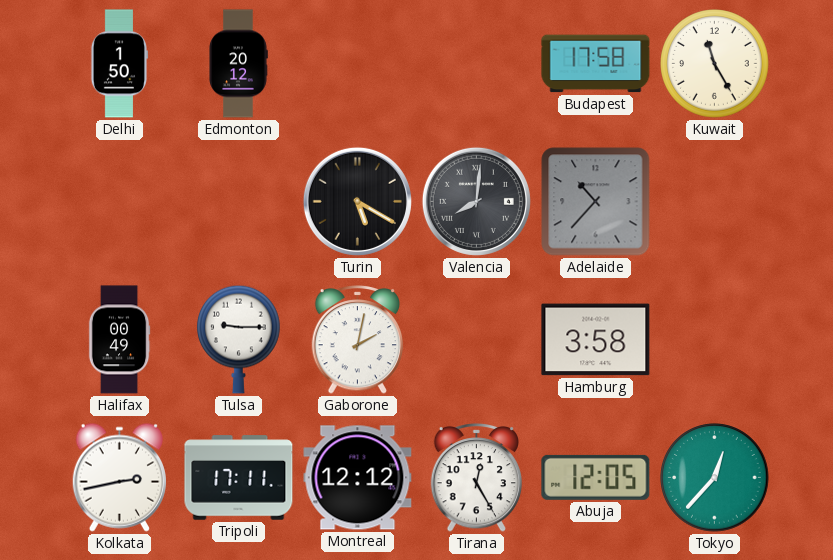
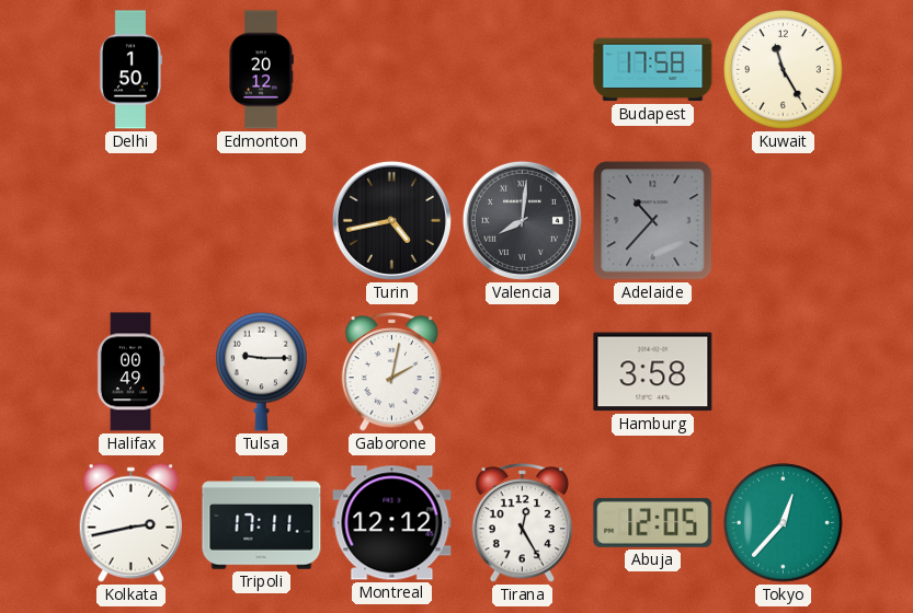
Turin: 5:20 -> 4:43
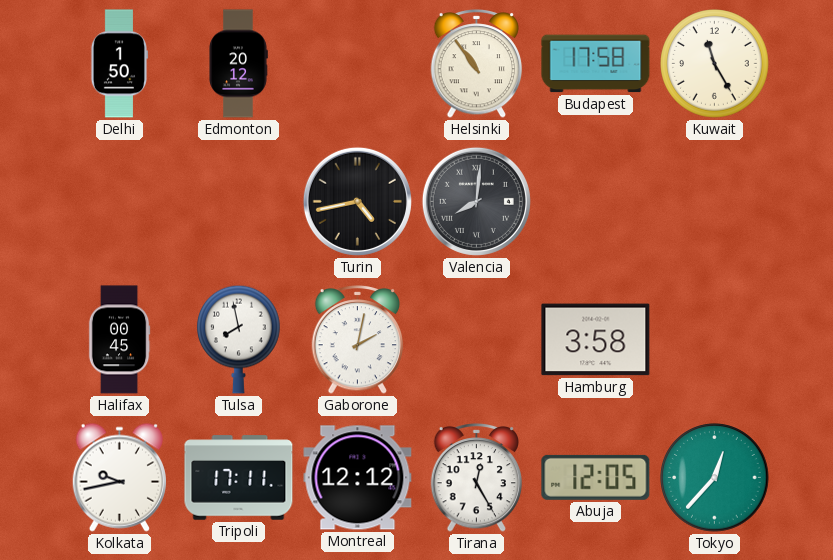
Helsinki: none -> 10:54
Adelaide: 10:37 -> none
Halifax: 00:49 -> 00:45
Tulsa: 9:15 -> 7:58
Kolkata: 2:43 -> 9:43
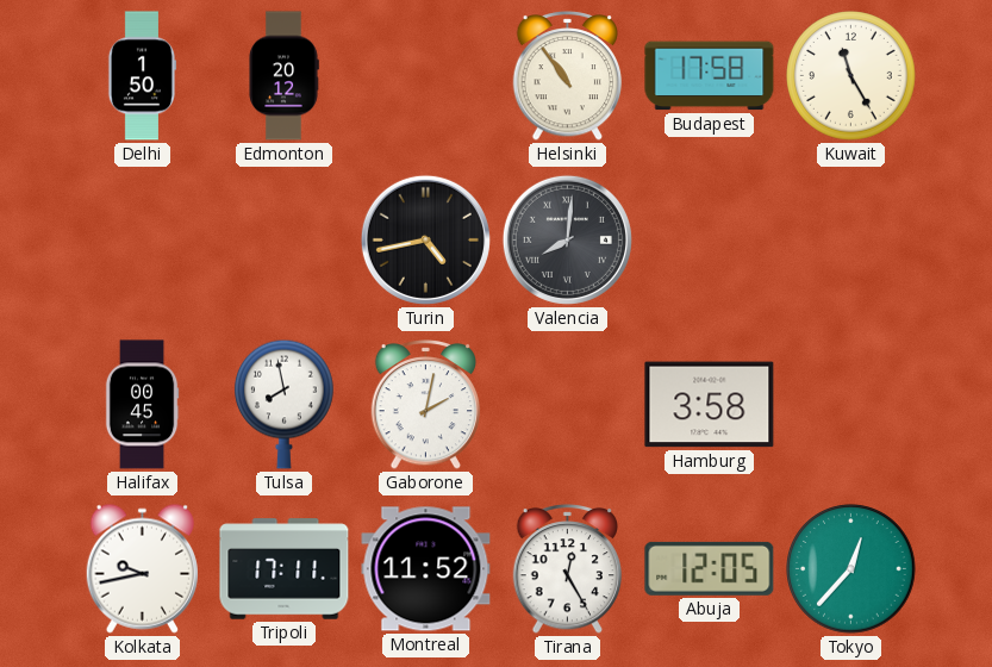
Montreal: 12:12 -> 11:52
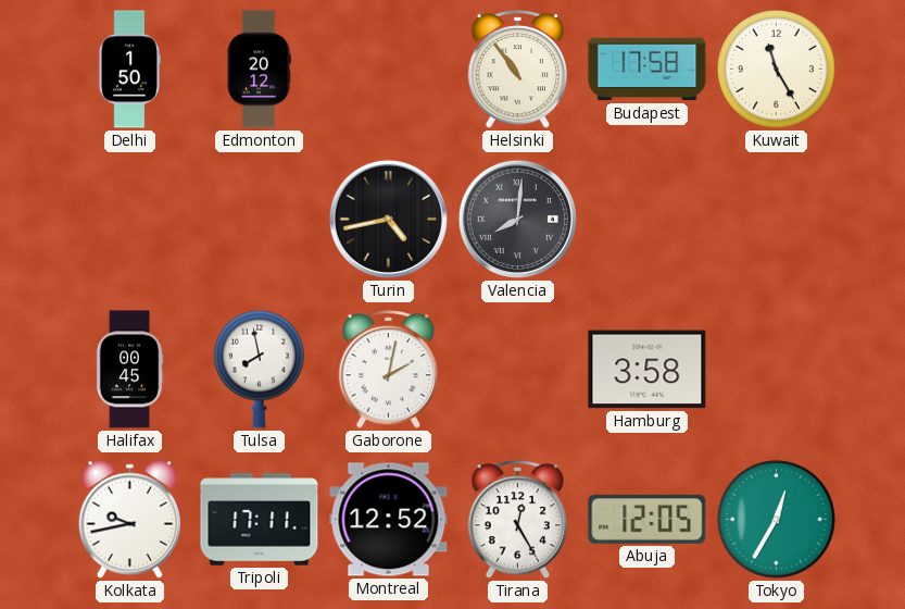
Montreal: 11:52 -> 12:52
Tokyo: 12:37 -> 12:35
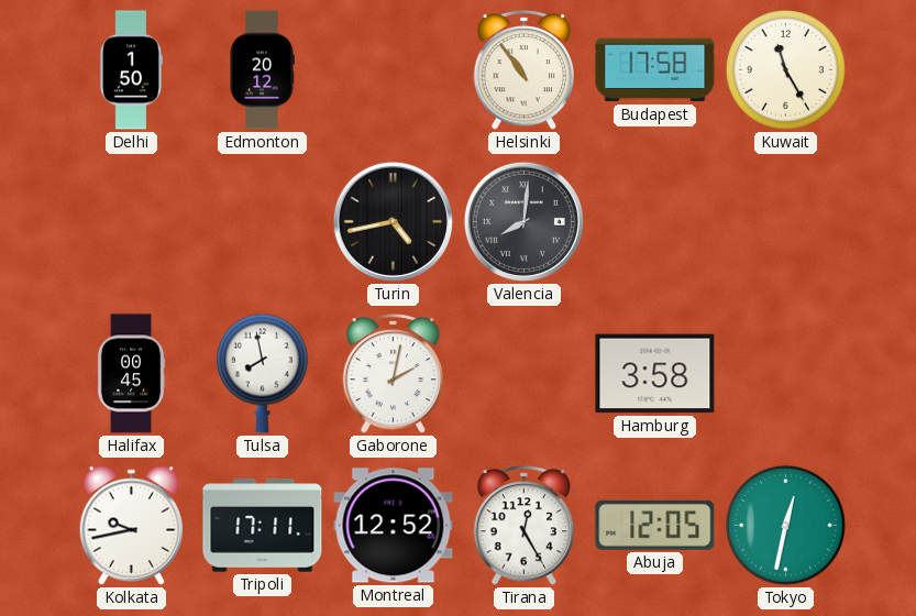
Tokyo: 12:35 -> 12:32
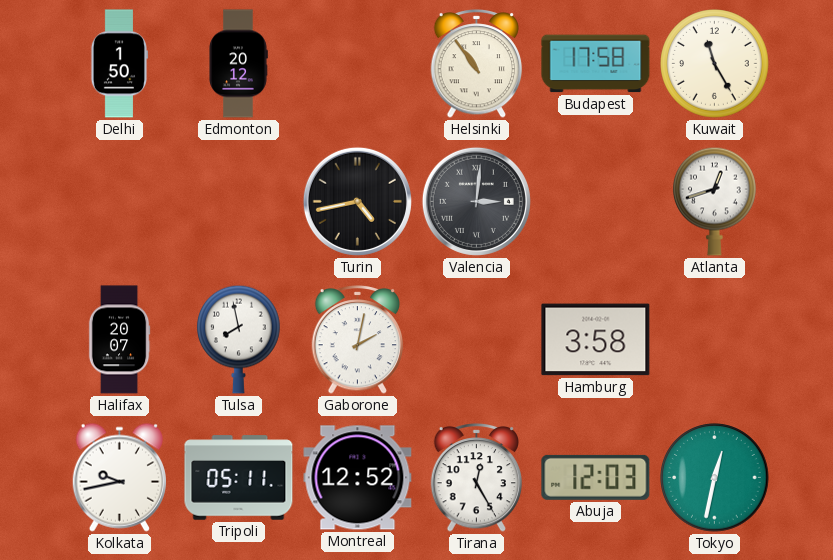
Valencia: 8:01 -> 3:01
Atlanta: none -> 12:42
Halifax: 00:45 -> 20:07
Tripoli: 17:11 -> 05:11
Abuja: 12:05 -> 12:03
